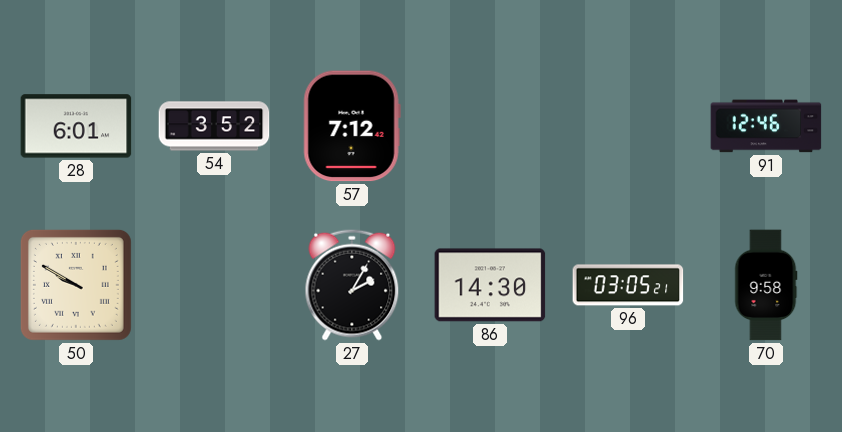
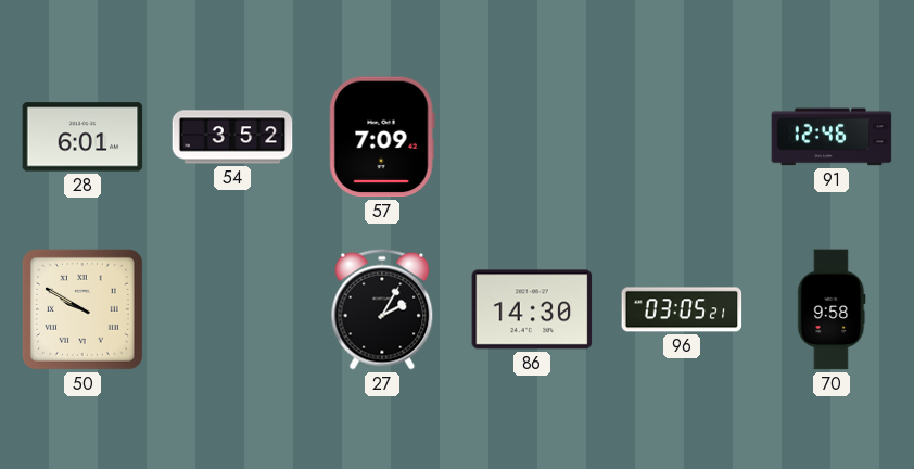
57: 7:12 -> 7:09
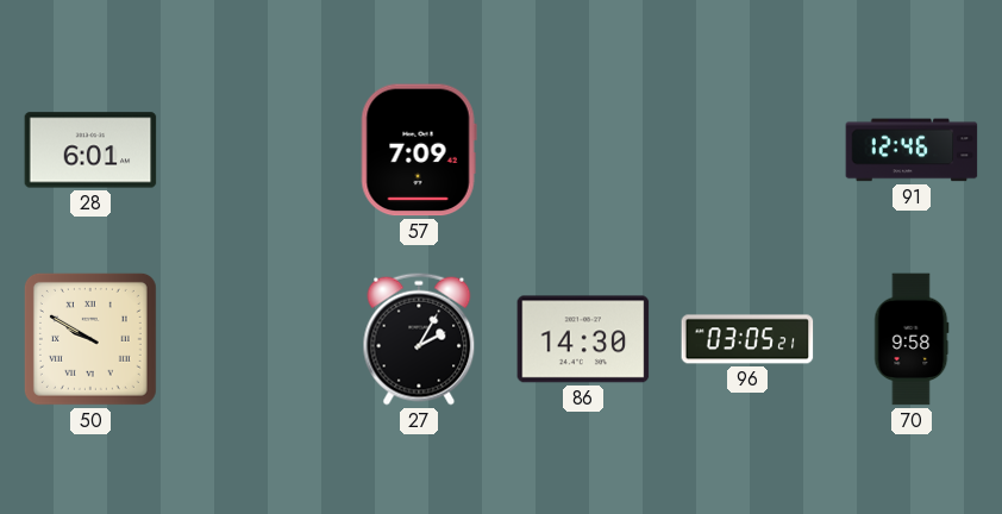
54: 3:52 -> none
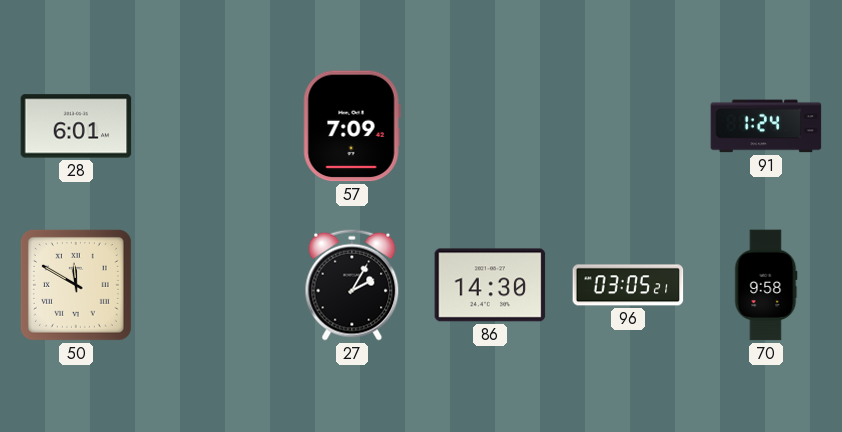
91: 12:46 -> 1:24
50: 9:50 -> 11:50
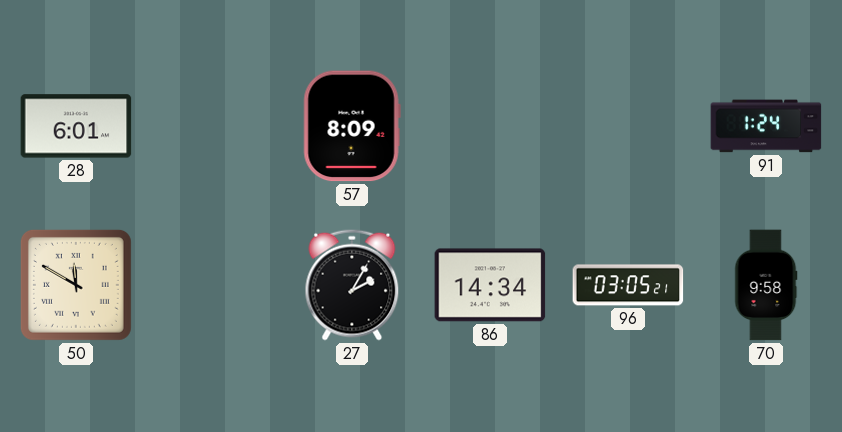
57: 7:09 -> 8:09
86: 14:30 -> 14:34
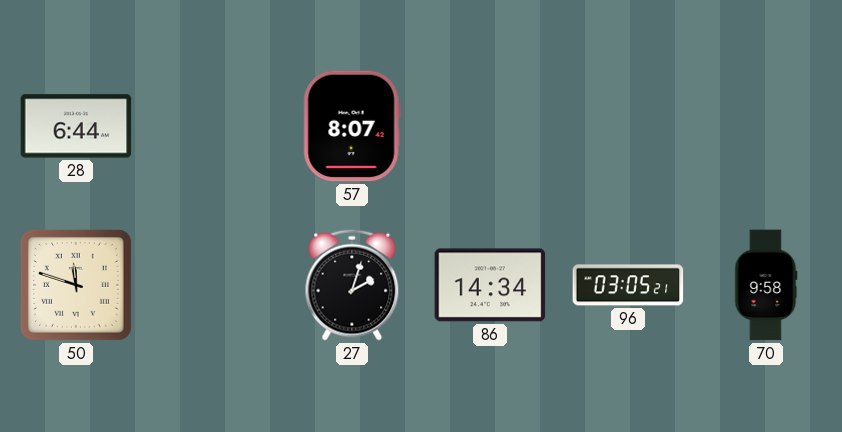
28: 6:01 -> 6:44
57: 8:09 -> 8:07
91: 1:24 -> none
50: 11:50 -> 11:48
27: 2:05 -> 2:03
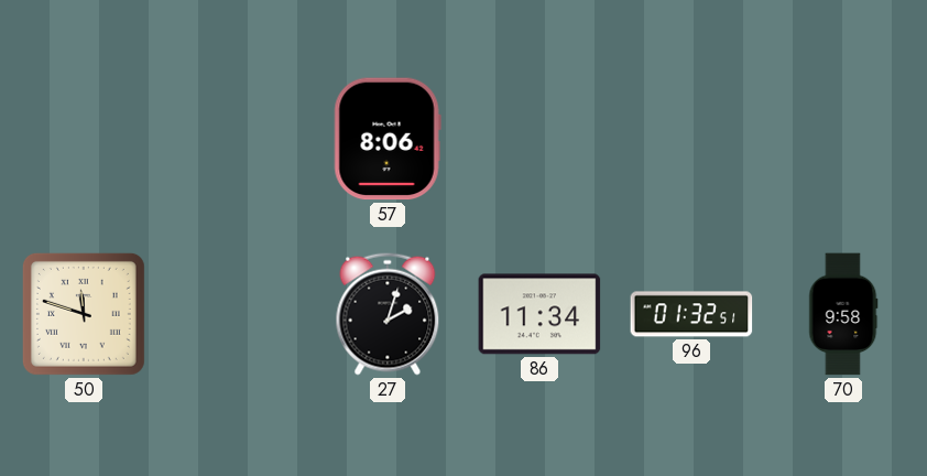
28: 6:44 -> none
57: 8:07 -> 8:06
86: 14:34 -> 11:34
96: 03:05 -> 01:32
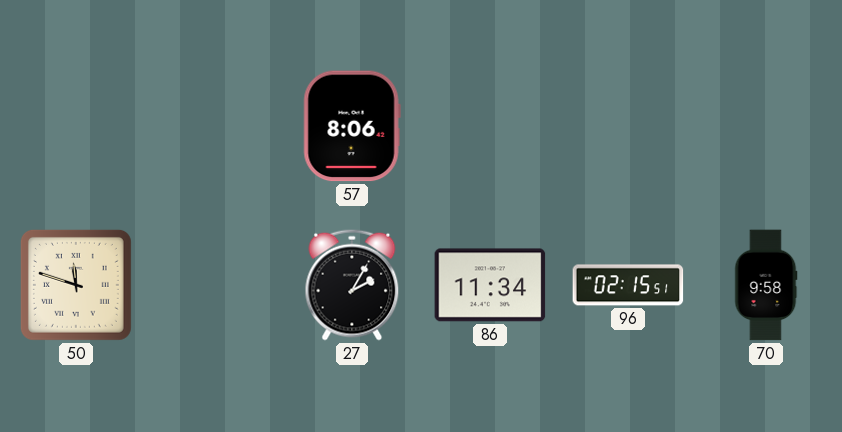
27: 2:03 -> 2:05
96: 01:32 -> 02:15
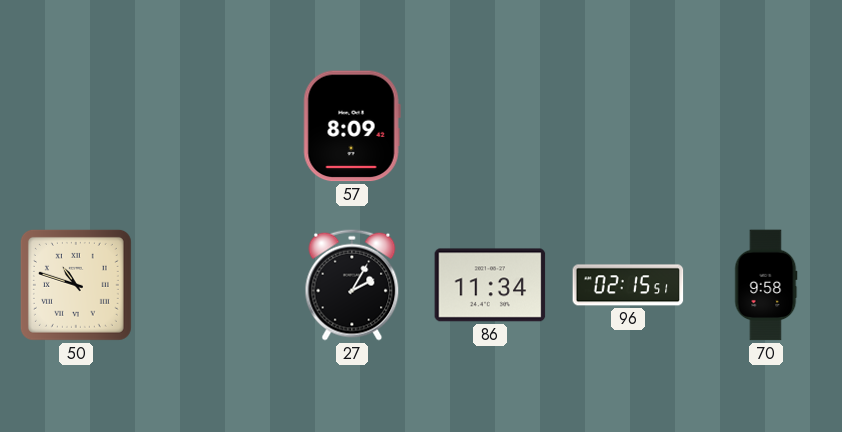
57: 8:06 -> 8:09
50: 11:48 -> 10:48
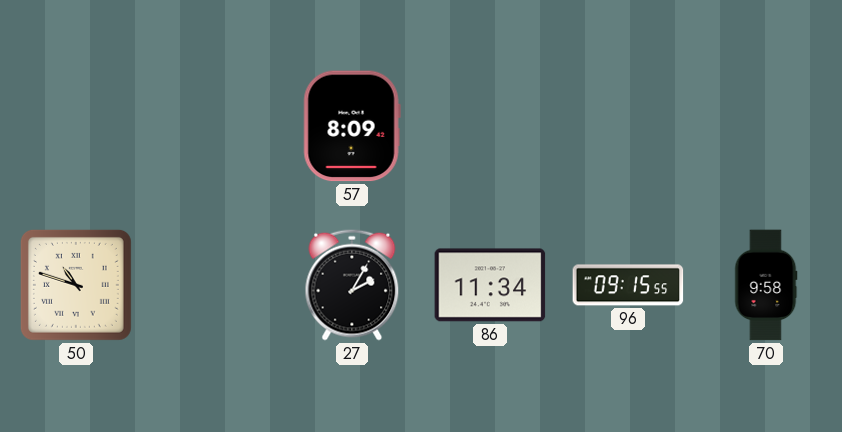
96: 02:15 -> 09:15
